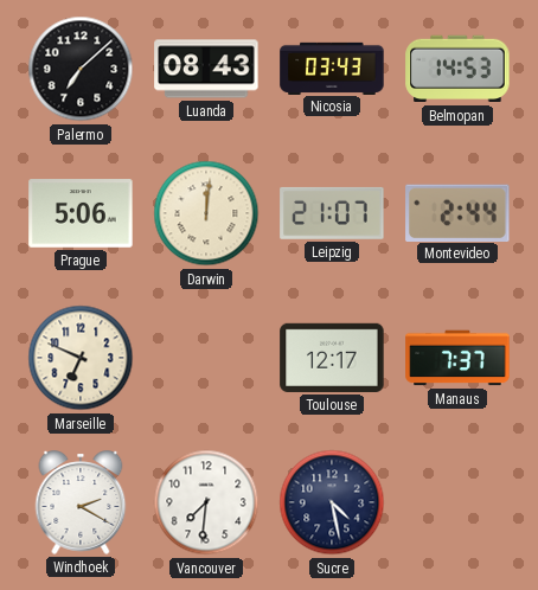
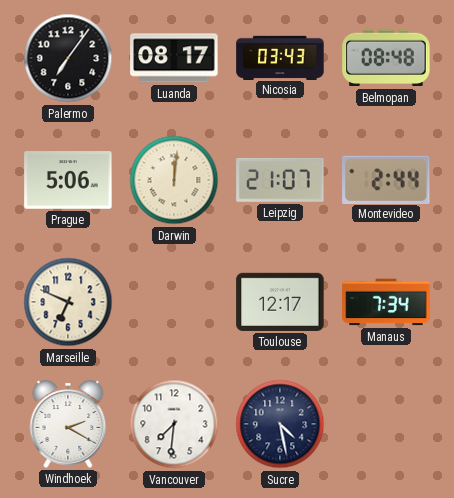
Palermo: 7:08 -> 7:06
Luanda: 08:43 -> 08:17
Belmopan: 14:53 -> 08:48
Manaus: 7:37 -> 7:34
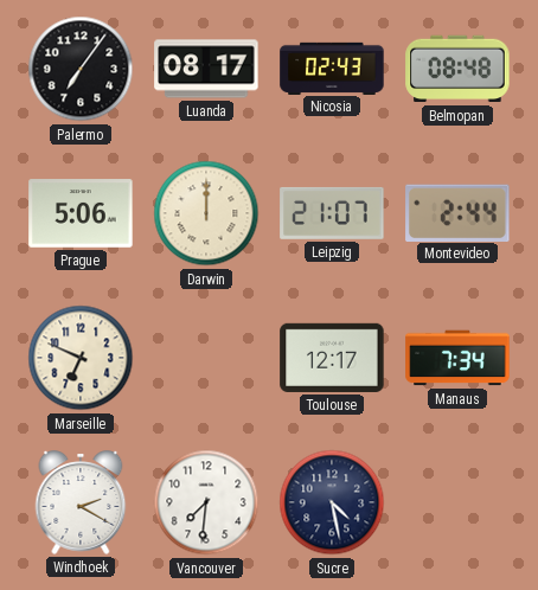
Nicosia: 03:43 -> 02:43
Darwin: 12:01 -> 12:00
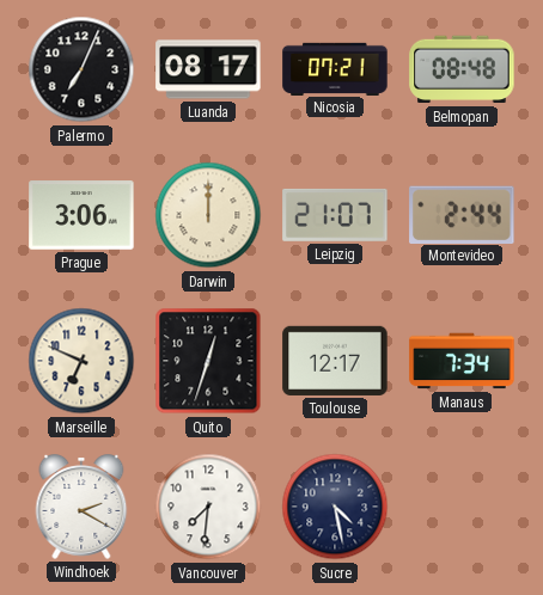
Palermo: 7:06 -> 7:04
Nicosia: 02:43 -> 07:21
Prague: 5:06 -> 3:06
Quito: none -> 12:33
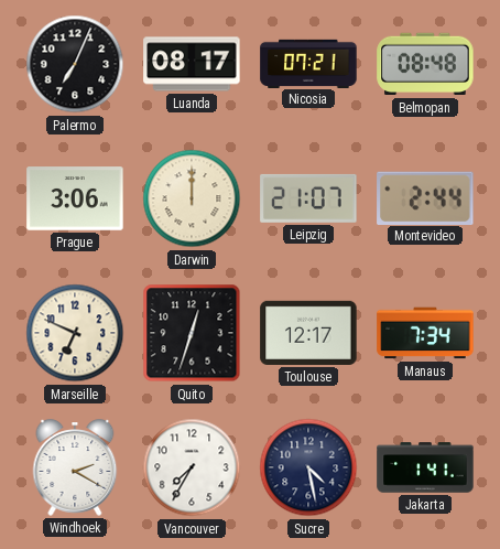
Vancouver: 7:31 -> 7:35
Jakarta: none -> 1:41
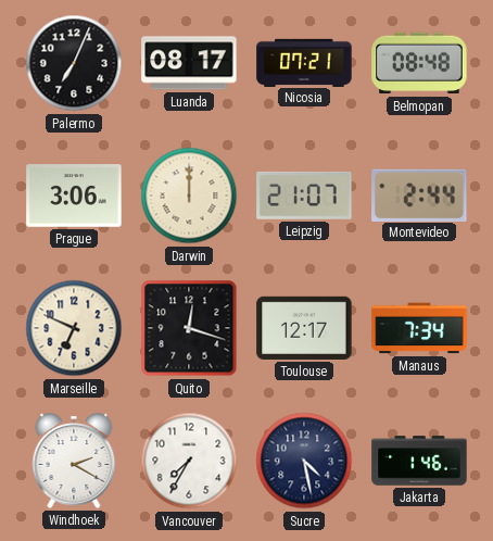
Quito: 12:33 -> 12:18
Jakarta: 1:41 -> 1:46
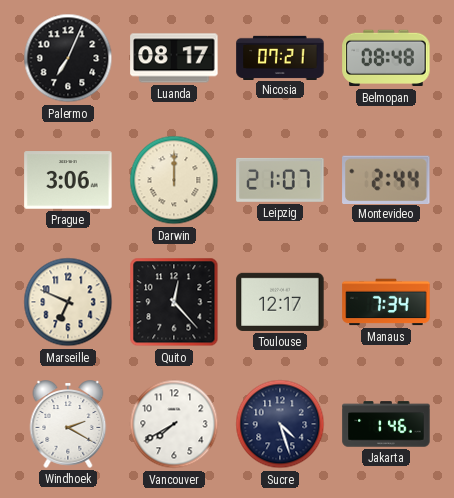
Quito: 12:18 -> 12:23
Vancouver: 7:35 -> 7:40
Sucre: 4:28 -> 4:27
